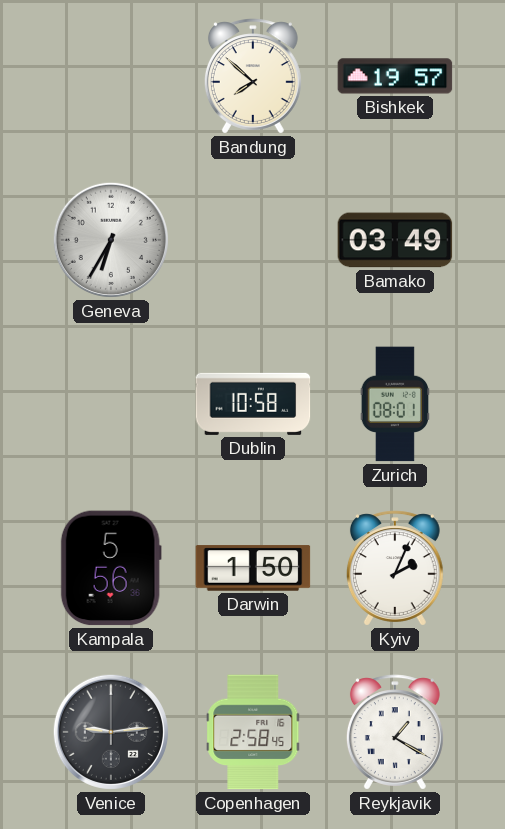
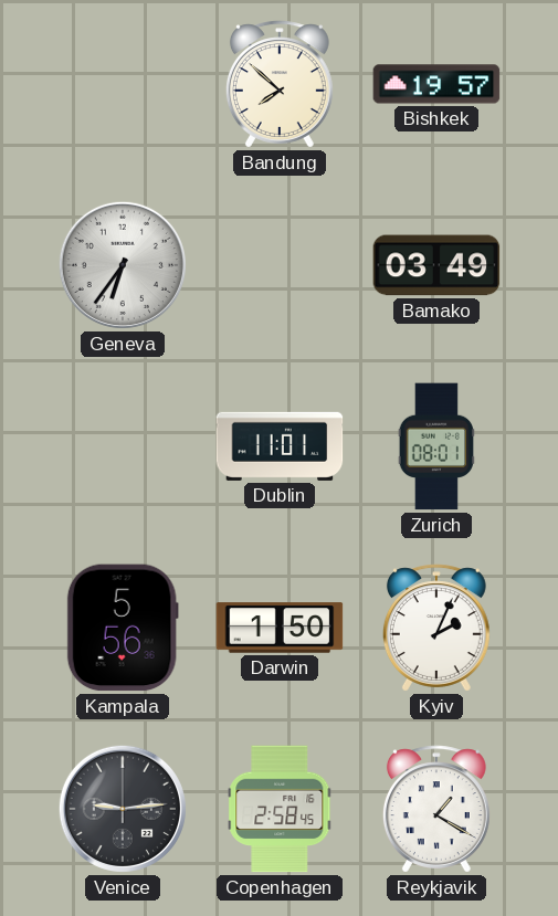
Geneva: 6:35 -> 6:36
Dublin: 10:58 -> 11:01
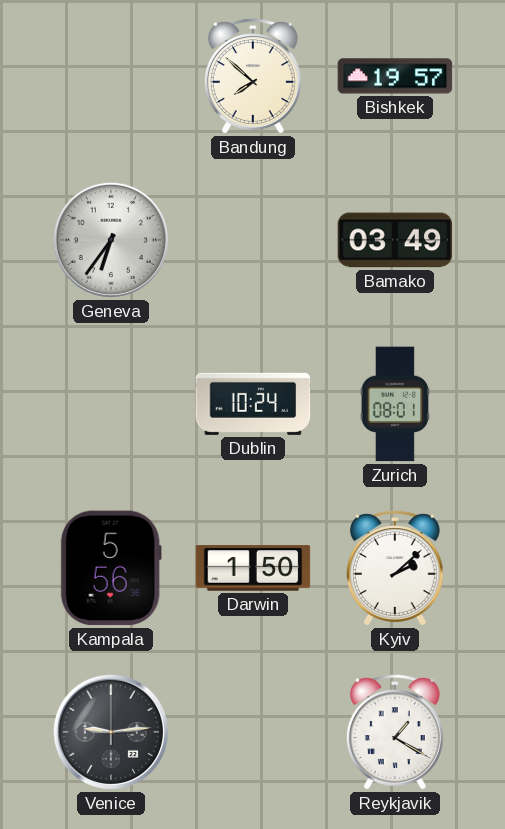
Dublin: 11:01 -> 10:24
Kyiv: 2:04 -> 2:08
Copenhagen: 2:58 -> none
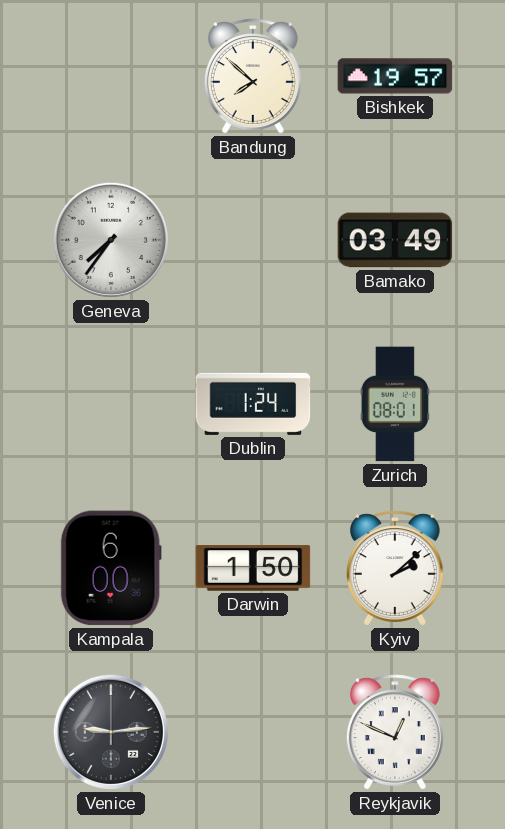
Geneva: 6:36 -> 7:36
Dublin: 10:24 -> 1:24
Kampala: 5:56 -> 6:00
Reykjavik: 1:20 -> 12:49
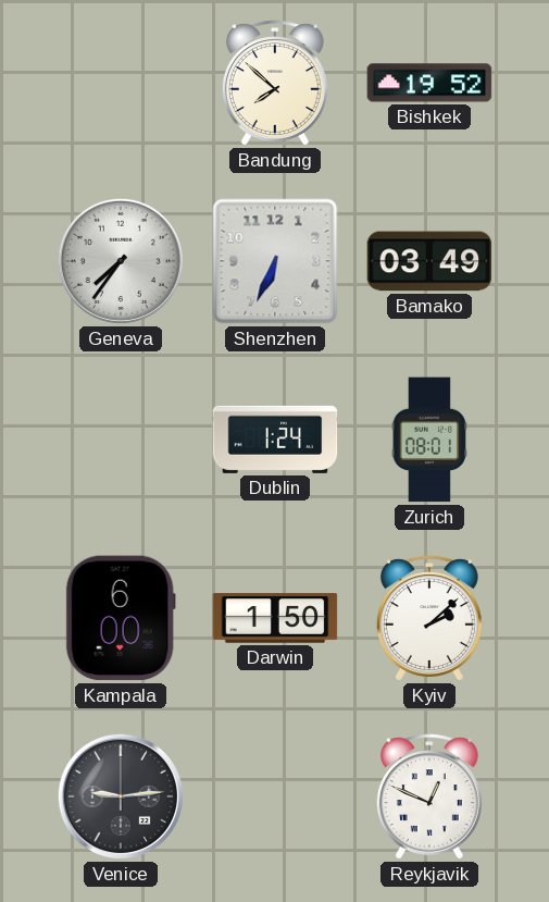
Bishkek: 19:57 -> 19:52
Shenzhen: none -> 6:34
